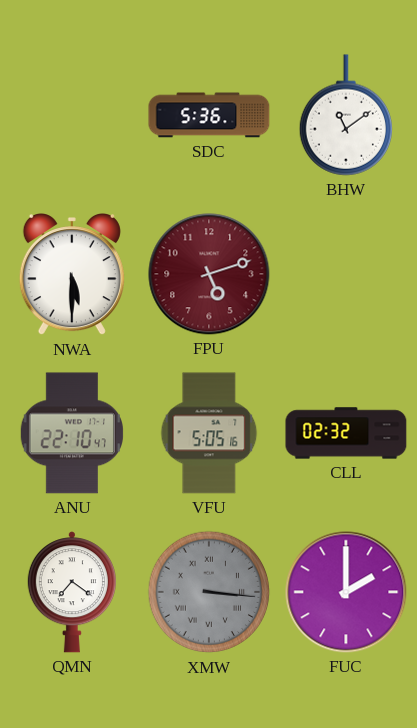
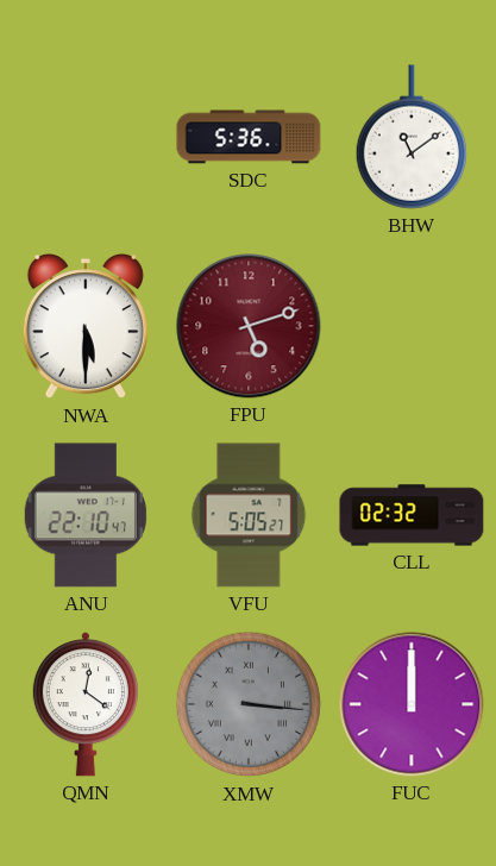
VFU: 5:05:16 -> 5:05:27
QMN: 7:21 -> 12:21
FUC: 2:00 -> 12:00
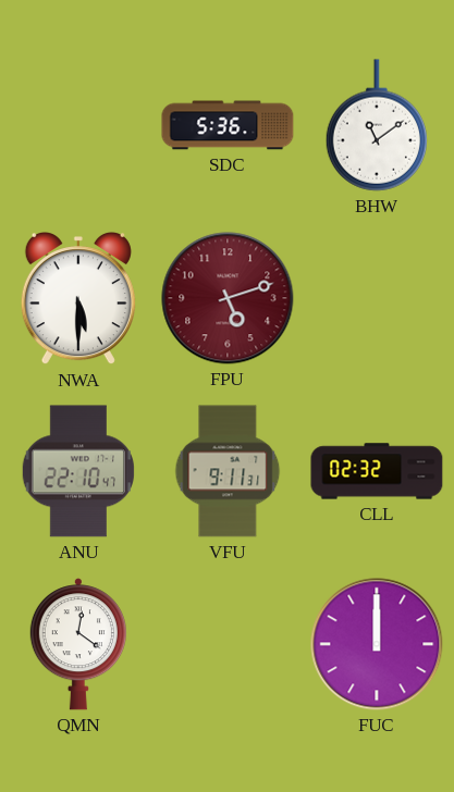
VFU: 5:05 -> 9:11
XMW: 3:16 -> none
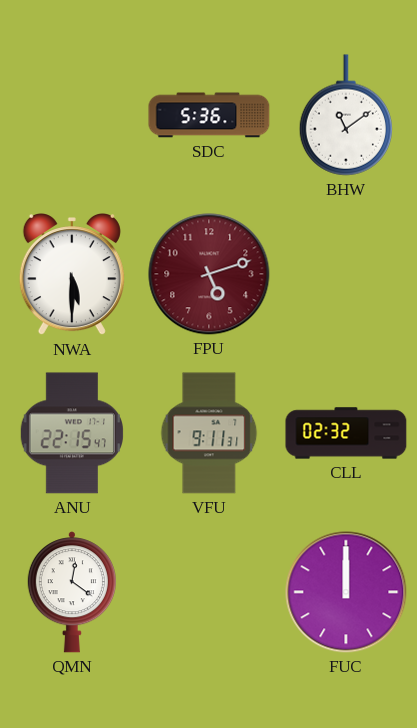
ANU: 22:10 -> 22:15
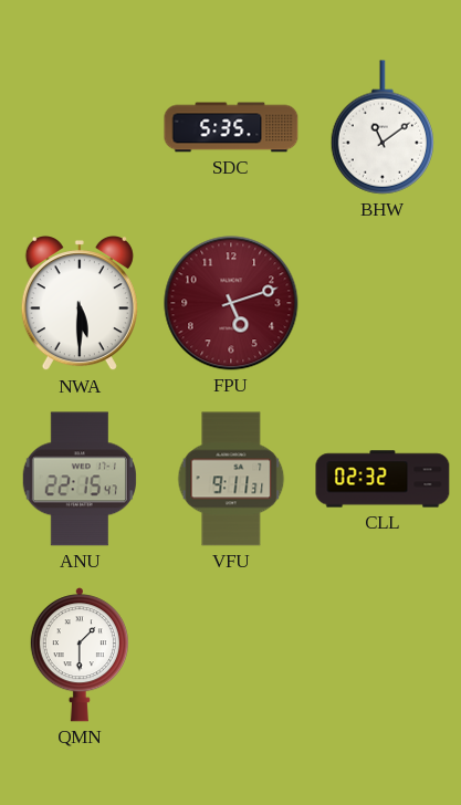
SDC: 5:36 -> 5:35
QMN: 12:21 -> 1:30
FUC: 12:00 -> none
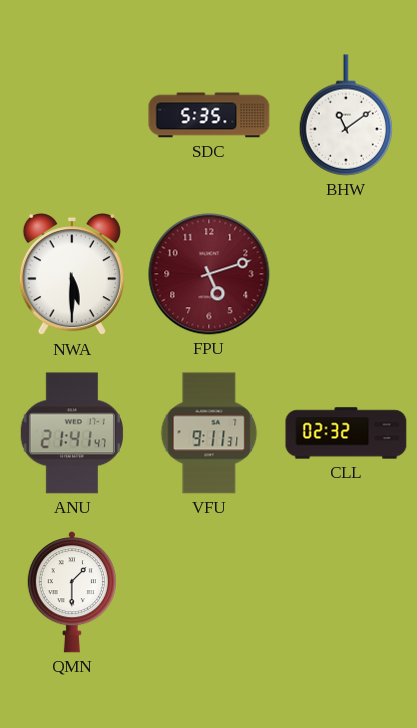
ANU: 22:15 -> 21:41
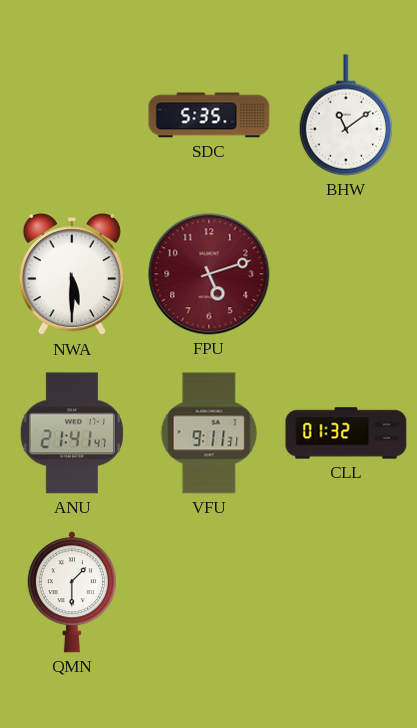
CLL: 02:32 -> 01:32
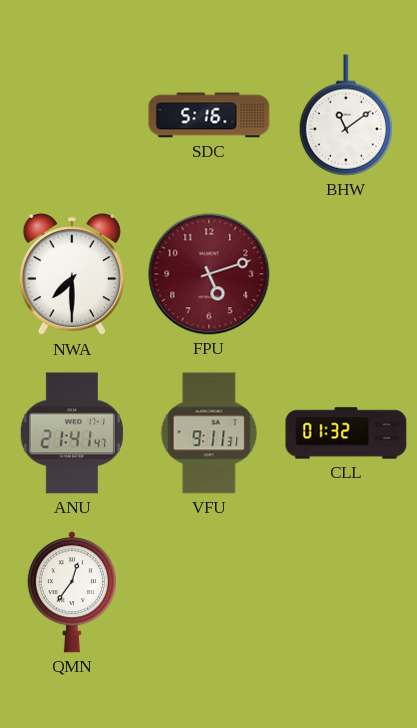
SDC: 5:35 -> 5:16
NWA: 5:30 -> 7:30
QMN: 1:30 -> 12:36
